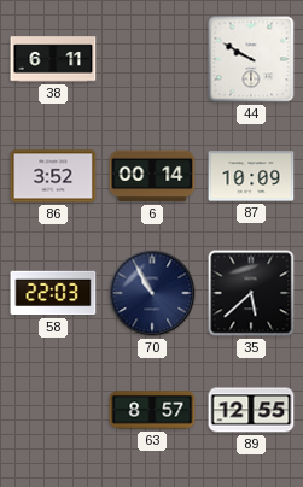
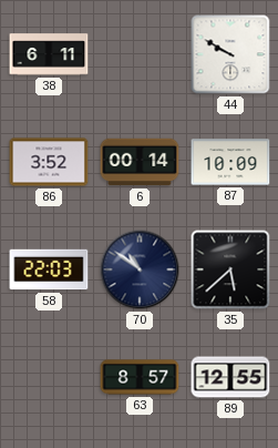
70: 10:55 -> 10:51
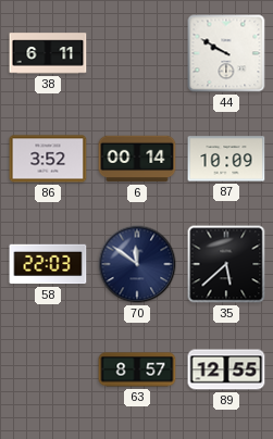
70: 10:51 -> 11:51
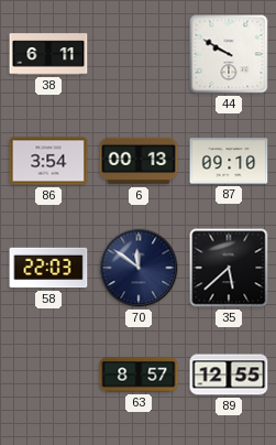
86: 3:52 -> 3:54
6: 00:14 -> 00:13
87: 10:09 -> 09:10
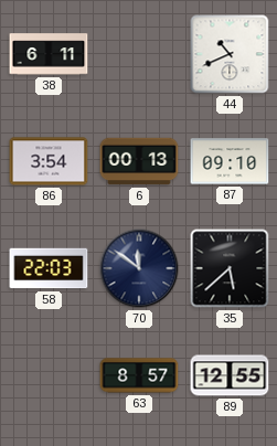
44: 9:50 -> 10:41
